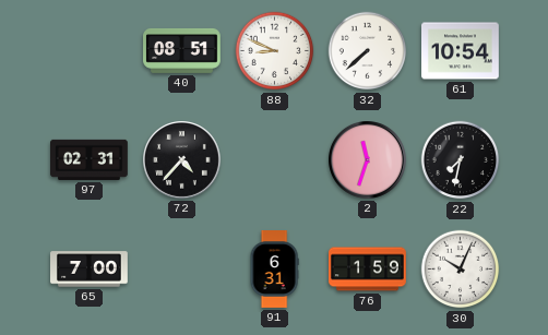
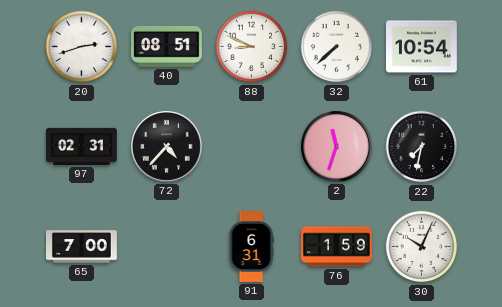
20: none -> 2:42
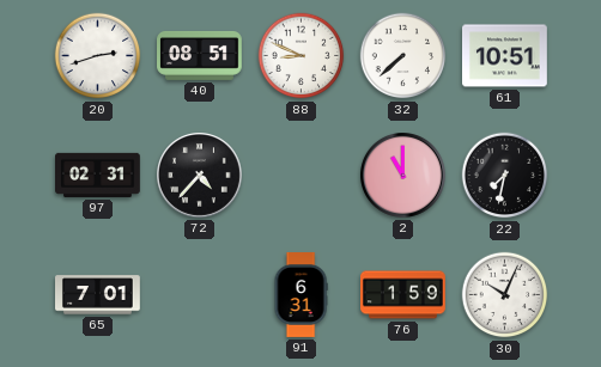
61: 10:54 -> 10:51
2: 11:33 -> 11:00
65: 7:00 -> 7:01
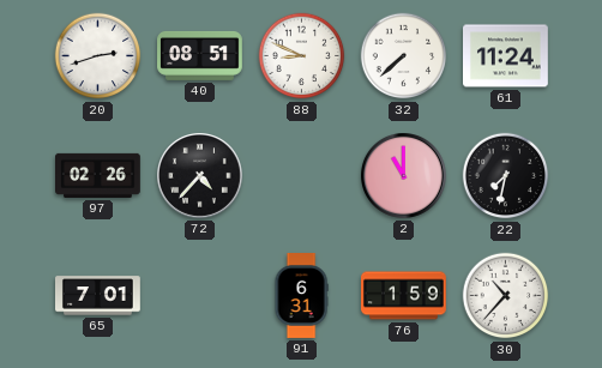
61: 10:51 -> 11:24
97: 02:31 -> 02:26
30: 10:04 -> 10:37
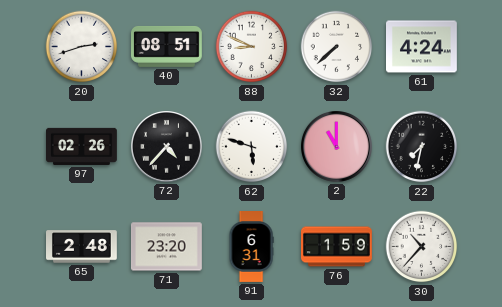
61: 11:24 -> 4:24
62: none -> 5:48
65: 7:01 -> 2:48
71: none -> 23:20
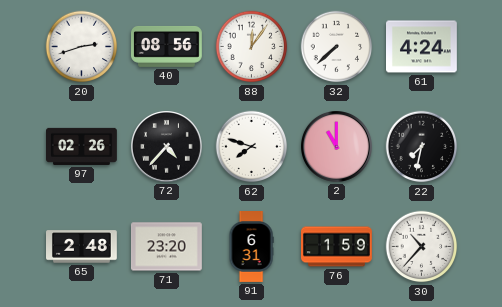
40: 08:51 -> 08:56
88: 8:49 -> 12:06
62: 5:48 -> 7:48
